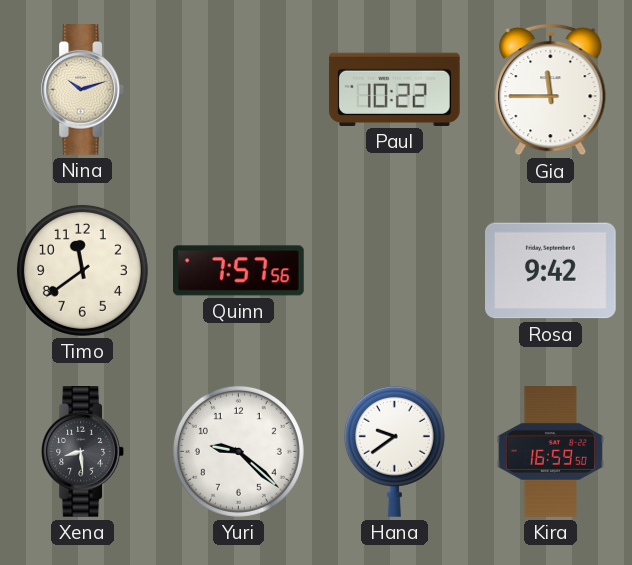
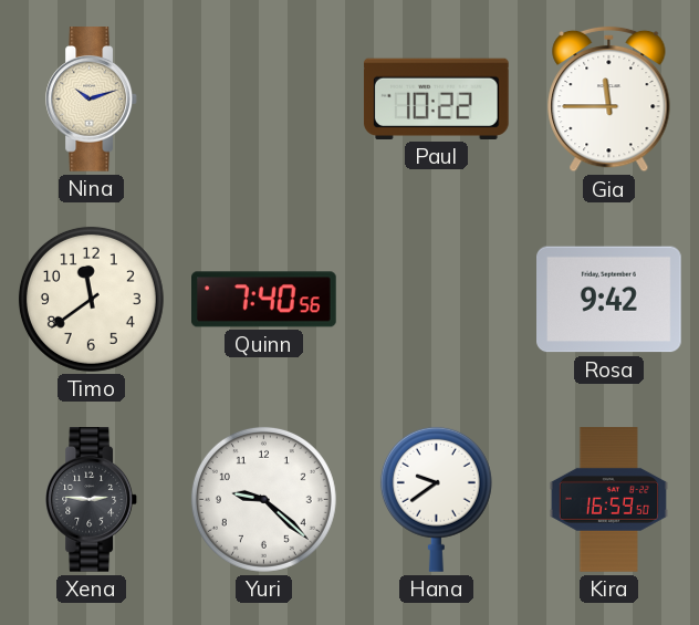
Quinn: 7:57 -> 7:40
Xena: 8:29 -> 2:46
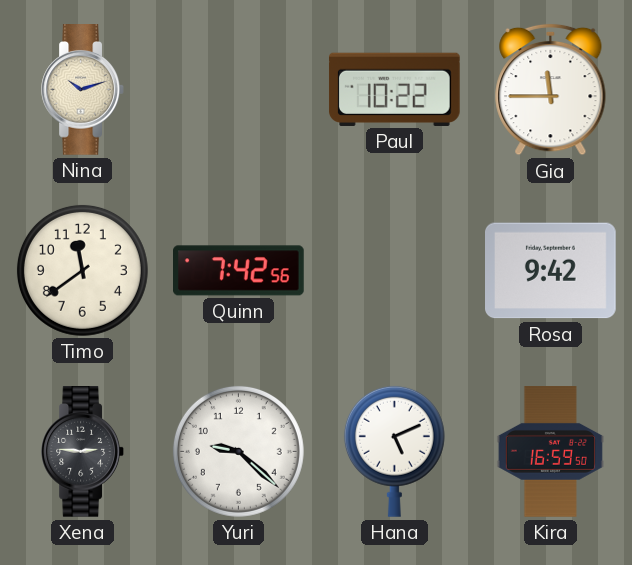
Quinn: 7:40 -> 7:42
Hana: 9:39 -> 5:11
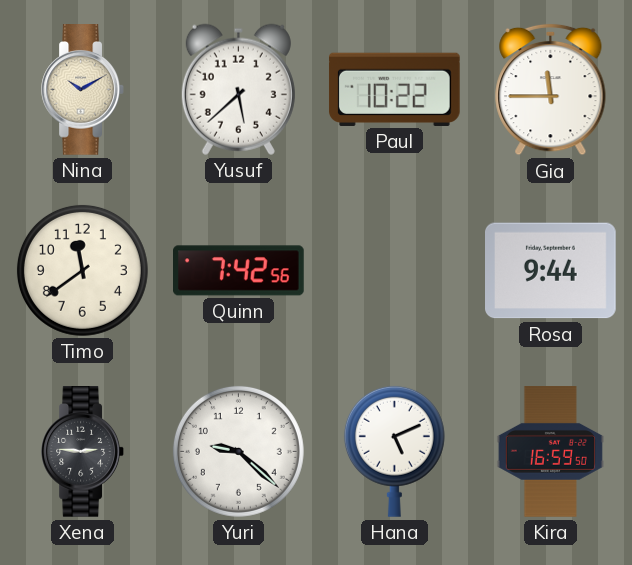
Nina: 10:12 -> 10:10
Yusuf: none -> 5:38
Rosa: 9:42 -> 9:44
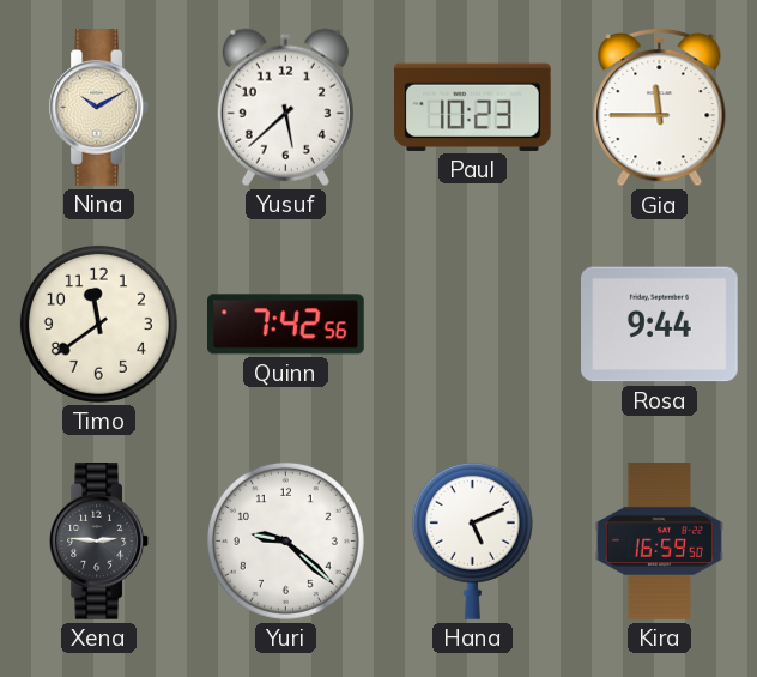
Paul: 10:22 -> 10:23
